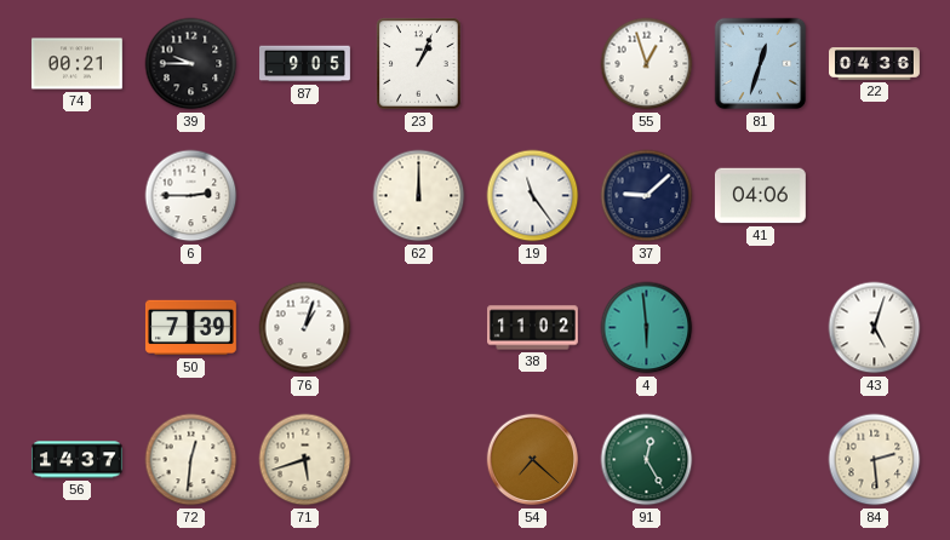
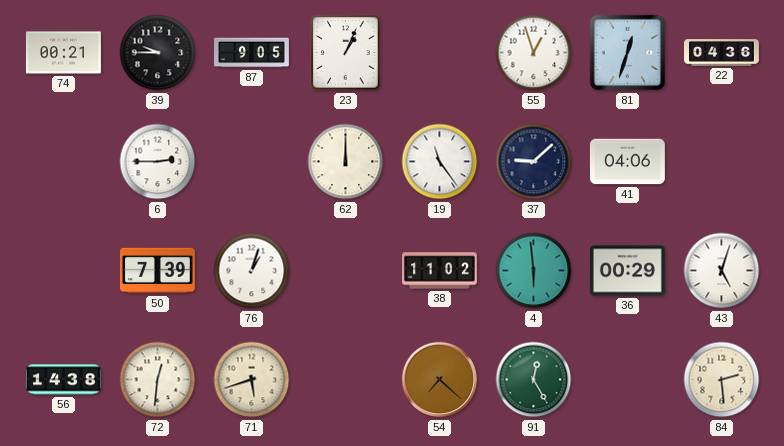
36: none -> 00:29
56: 14:37 -> 14:38
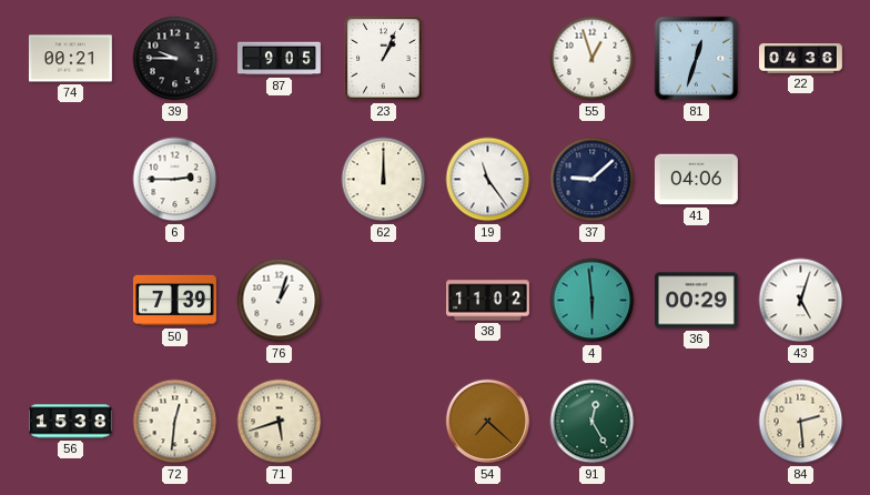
56: 14:38 -> 15:38
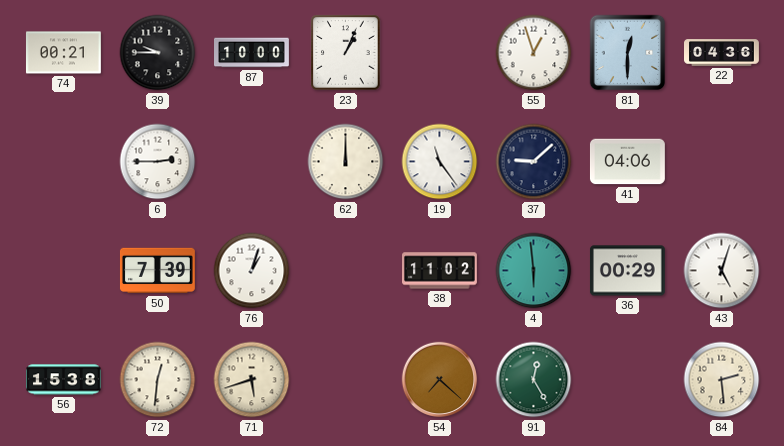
87: 9:05 -> 10:00
81: 12:33 -> 12:30
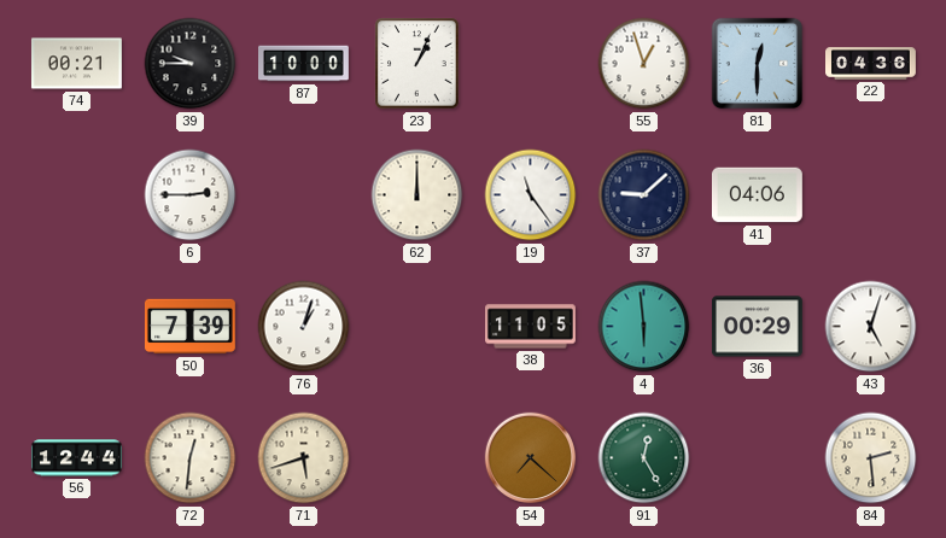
38: 11:02 -> 11:05
56: 15:38 -> 12:44
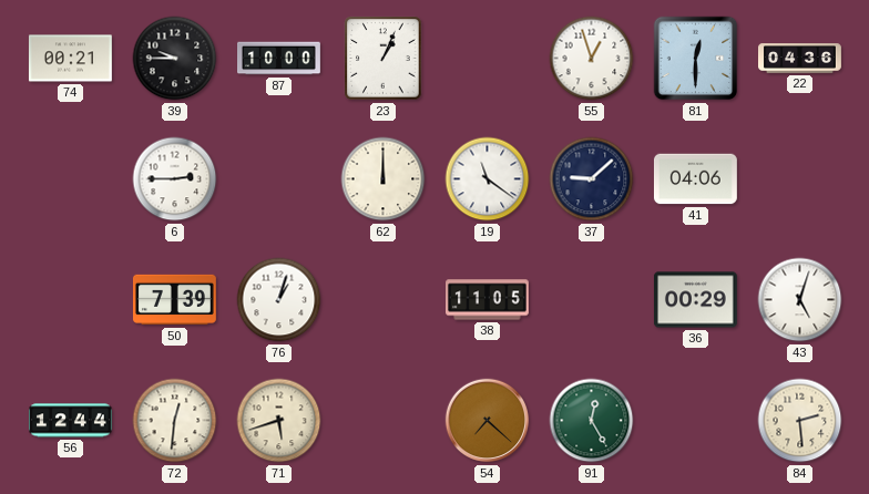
19: 11:24 -> 11:21
4: 5:59 -> none
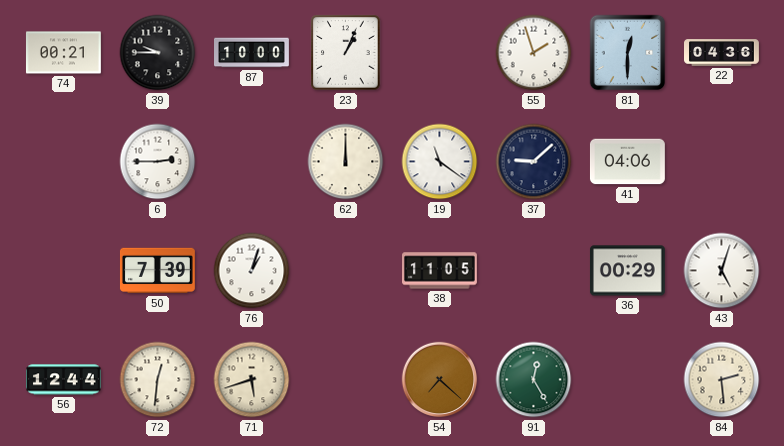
55: 12:57 -> 1:57
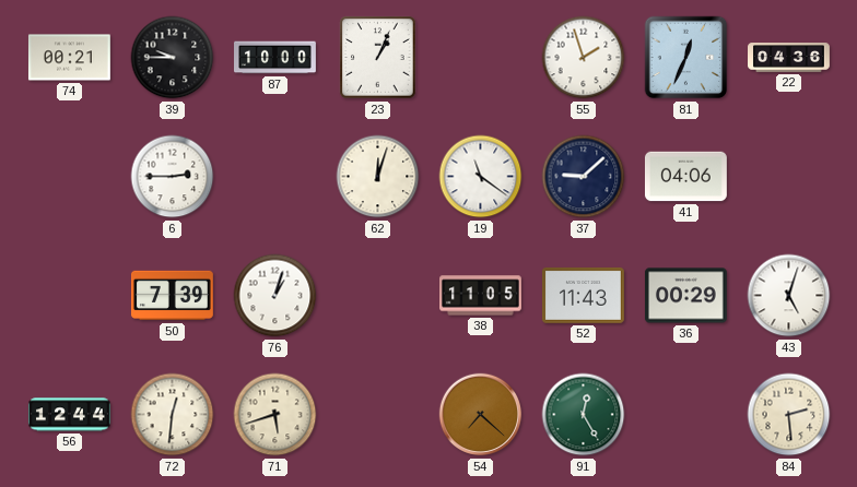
81: 12:30 -> 12:34
62: 12:00 -> 12:03
52: none -> 11:43
